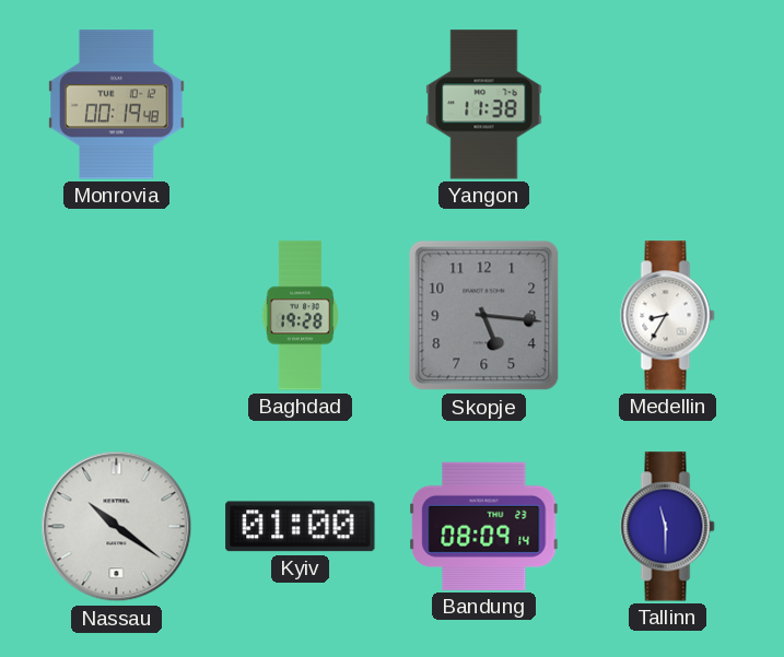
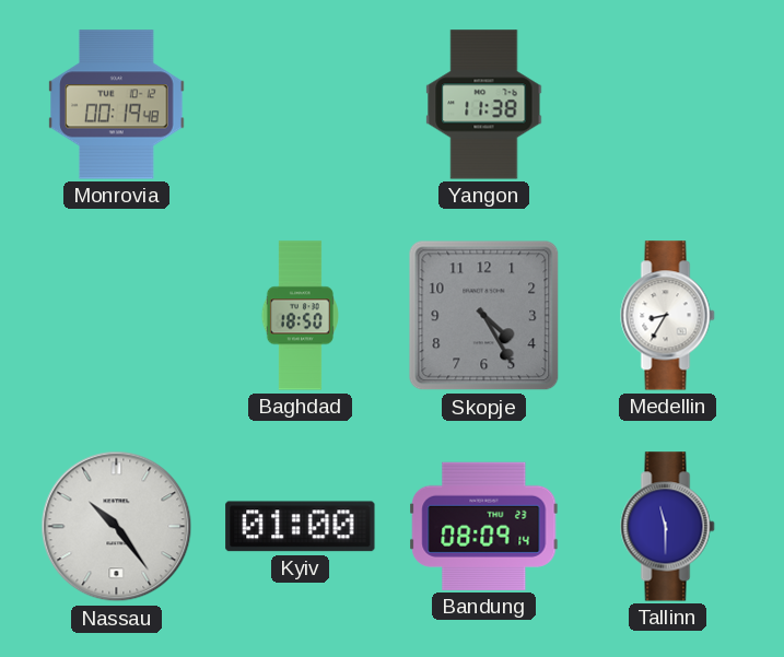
Baghdad: 19:28 -> 18:50
Skopje: 5:16 -> 4:25
Nassau: 10:21 -> 10:24
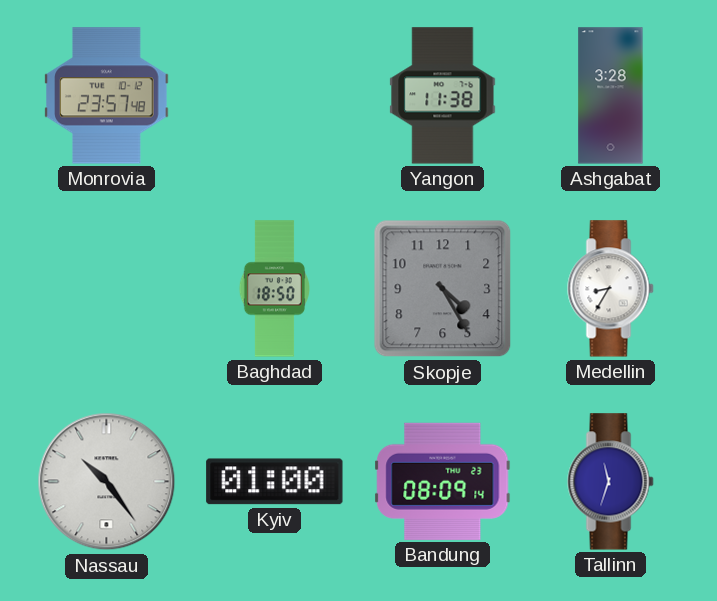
Monrovia: 00:19 -> 23:57
Ashgabat: none -> 3:28
Tallinn: 11:30 -> 11:33
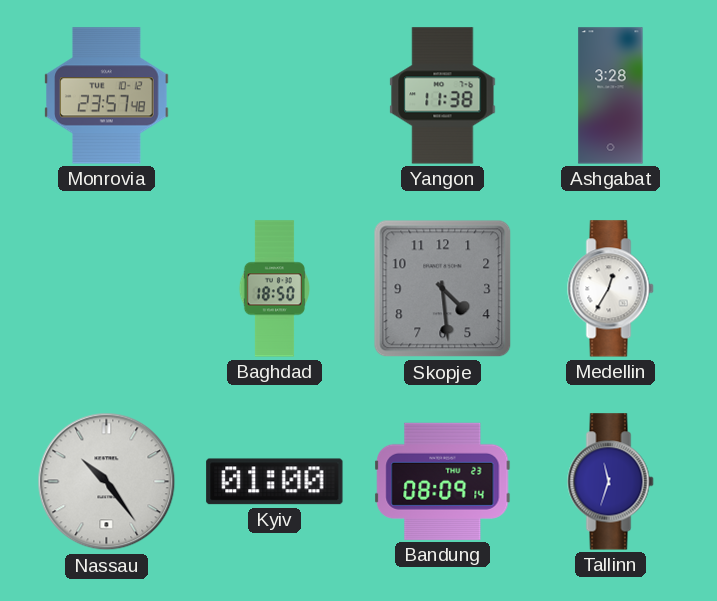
Skopje: 4:25 -> 4:29
Medellin: 8:35 -> 12:35
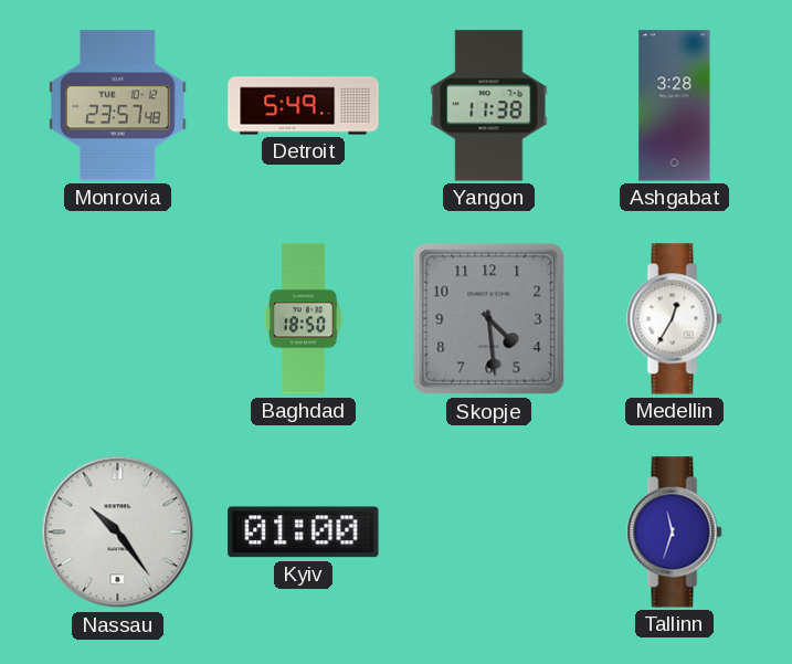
Detroit: none -> 5:49
Bandung: 08:09 -> none
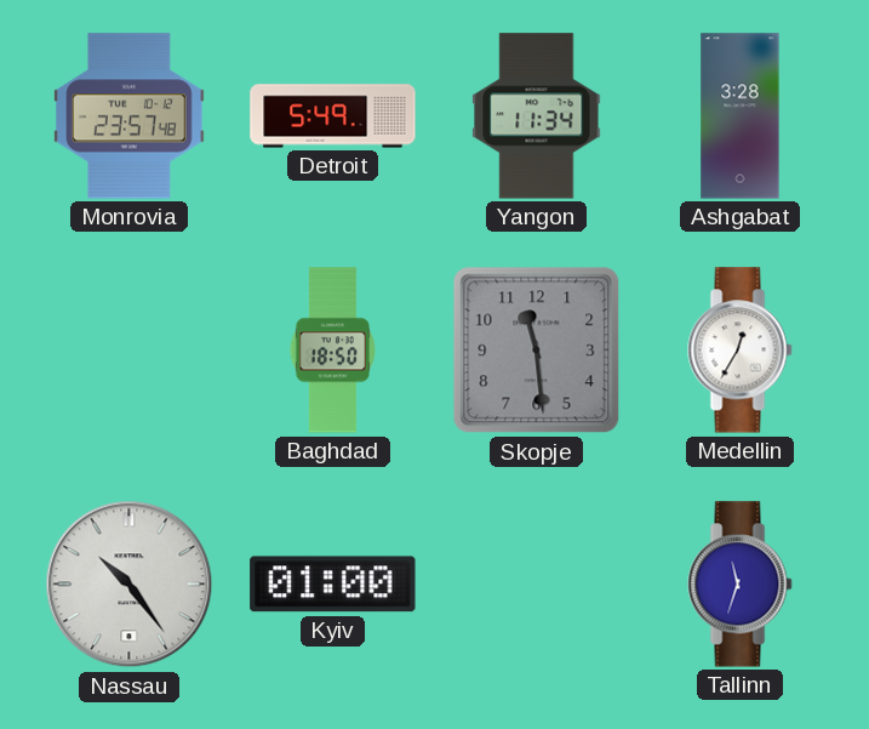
Yangon: 11:38 -> 11:34
Skopje: 4:29 -> 11:29
